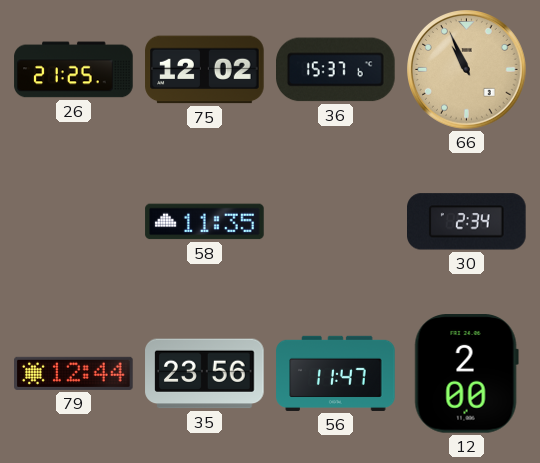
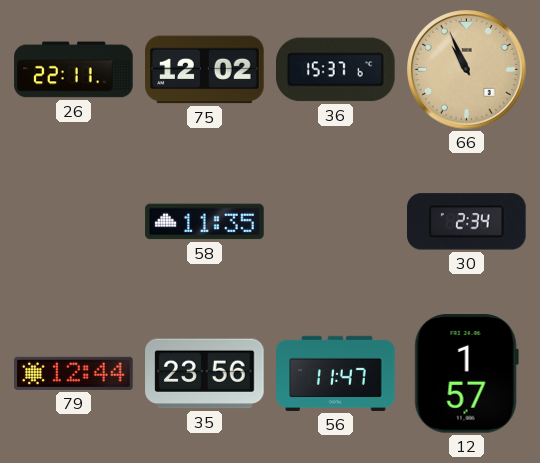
26: 21:25 -> 22:11
12: 2:00 -> 1:57
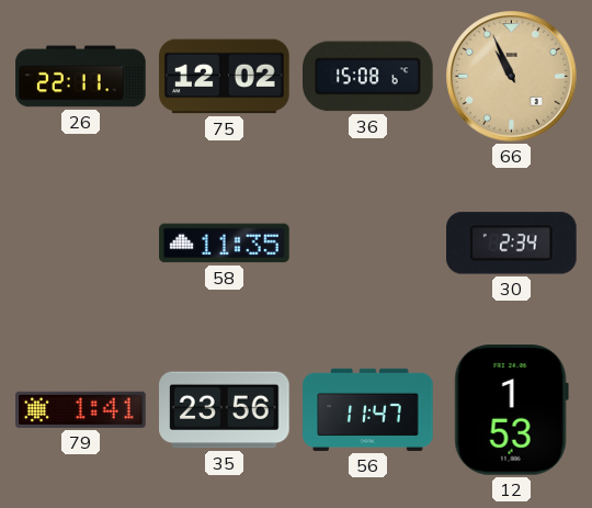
36: 15:37 -> 15:08
79: 12:44 -> 1:41
12: 1:57 -> 1:53
